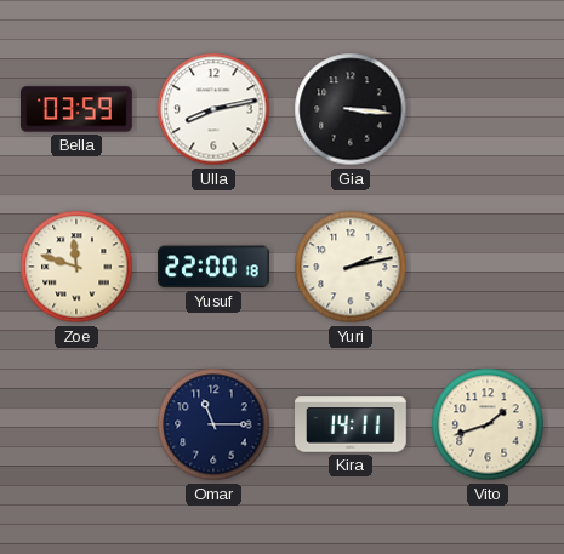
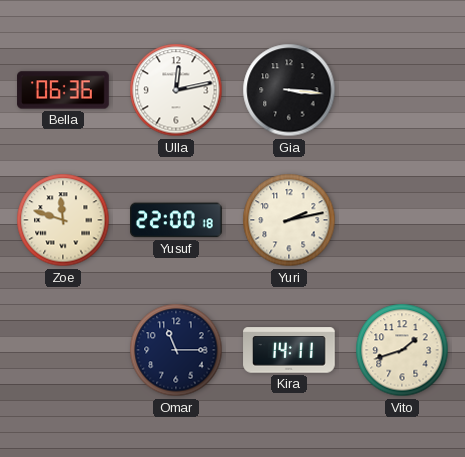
Bella: 03:59 -> 06:36
Ulla: 8:13 -> 12:13
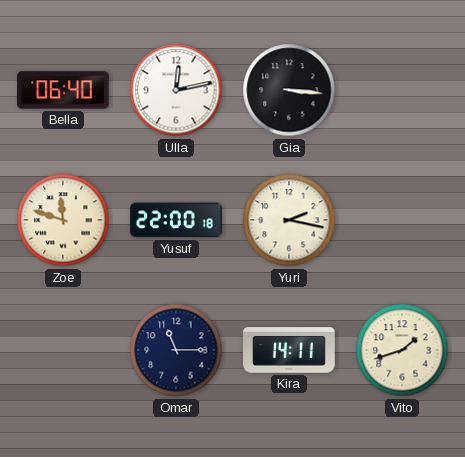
Bella: 06:36 -> 06:40
Yuri: 2:13 -> 2:17
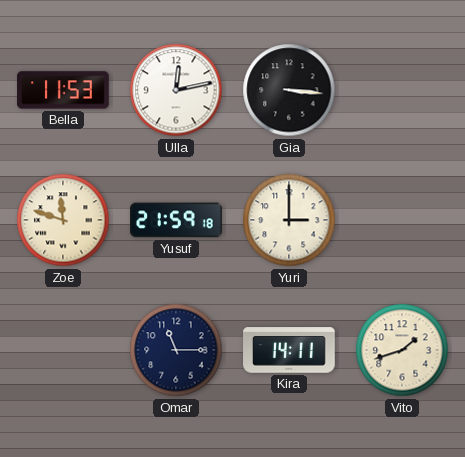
Bella: 06:40 -> 11:53
Yusuf: 22:00 -> 21:59
Yuri: 2:17 -> 3:00
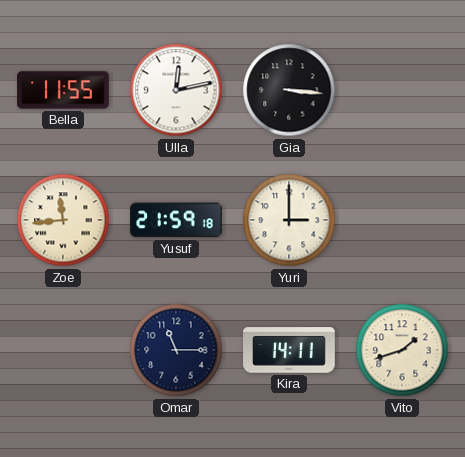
Bella: 11:53 -> 11:55
Zoe: 11:48 -> 11:44
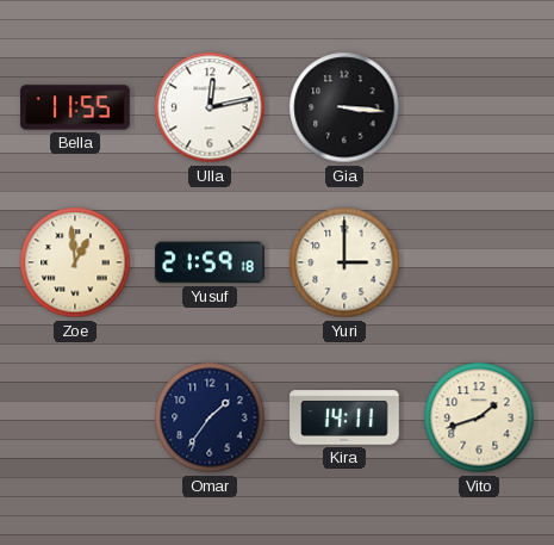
Zoe: 11:44 -> 12:59
Omar: 11:15 -> 1:36
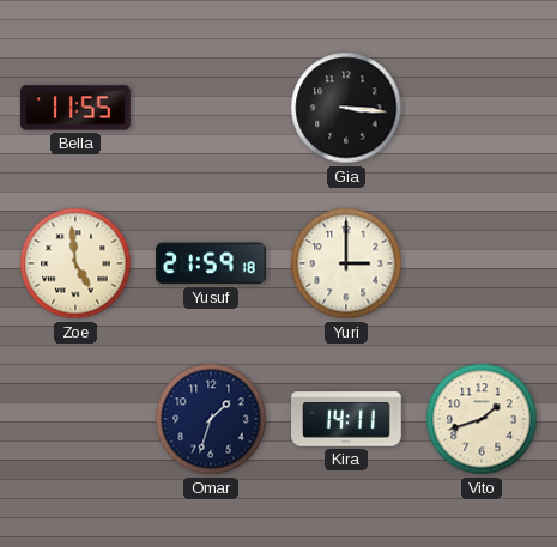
Ulla: 12:13 -> none
Zoe: 12:59 -> 4:59
Omar: 1:36 -> 1:33
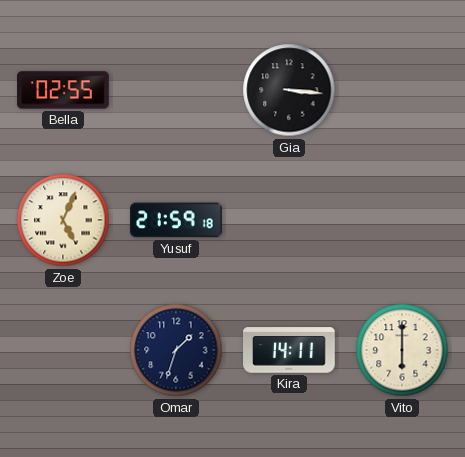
Bella: 11:55 -> 02:55
Zoe: 4:59 -> 5:04
Yuri: 3:00 -> none
Vito: 1:42 -> 6:00
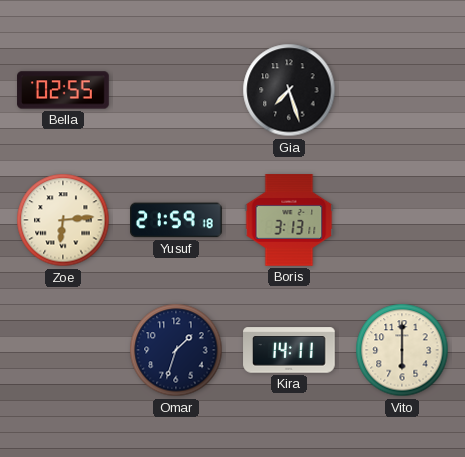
Gia: 3:16 -> 7:27
Zoe: 5:04 -> 6:14
Boris: none -> 3:13
